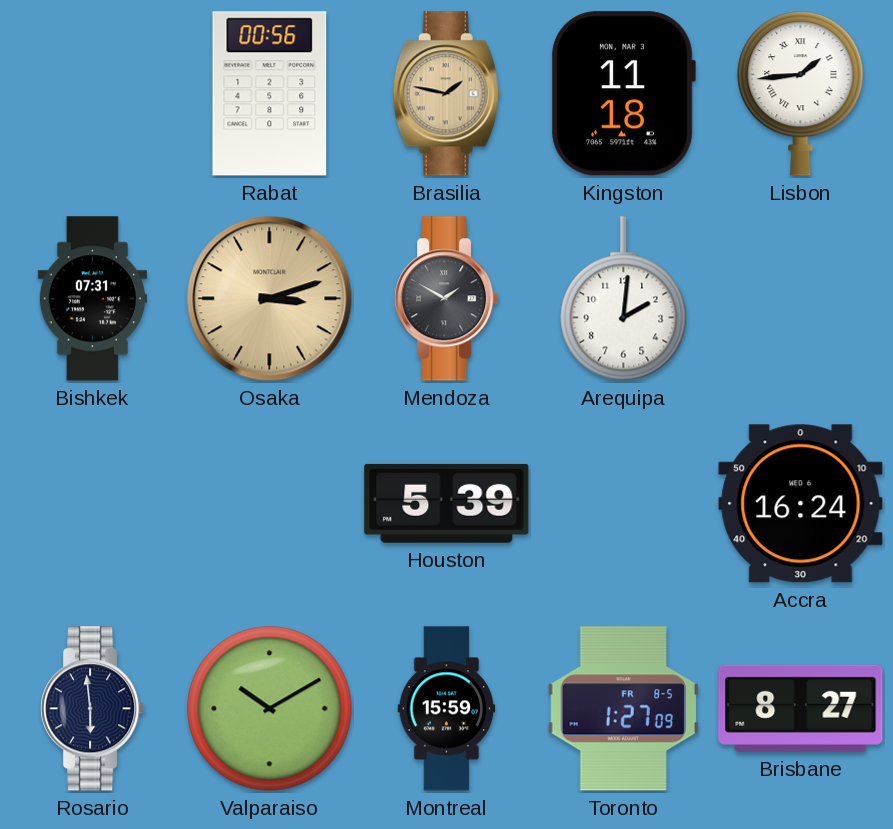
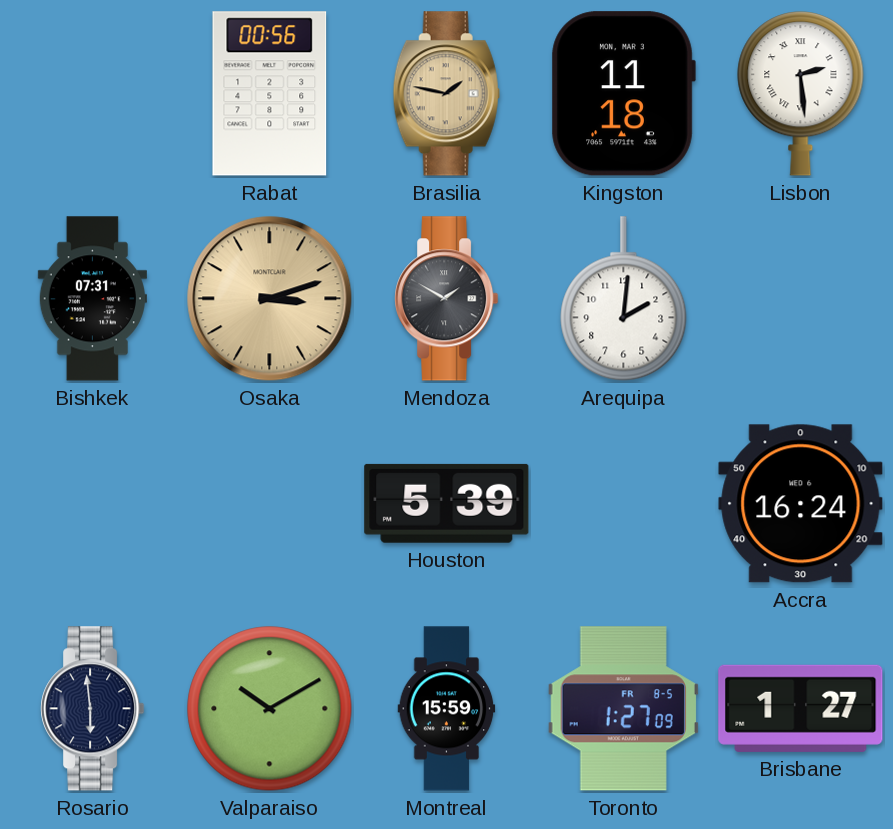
Lisbon: 1:44 -> 2:29
Brisbane: 8:27 -> 1:27
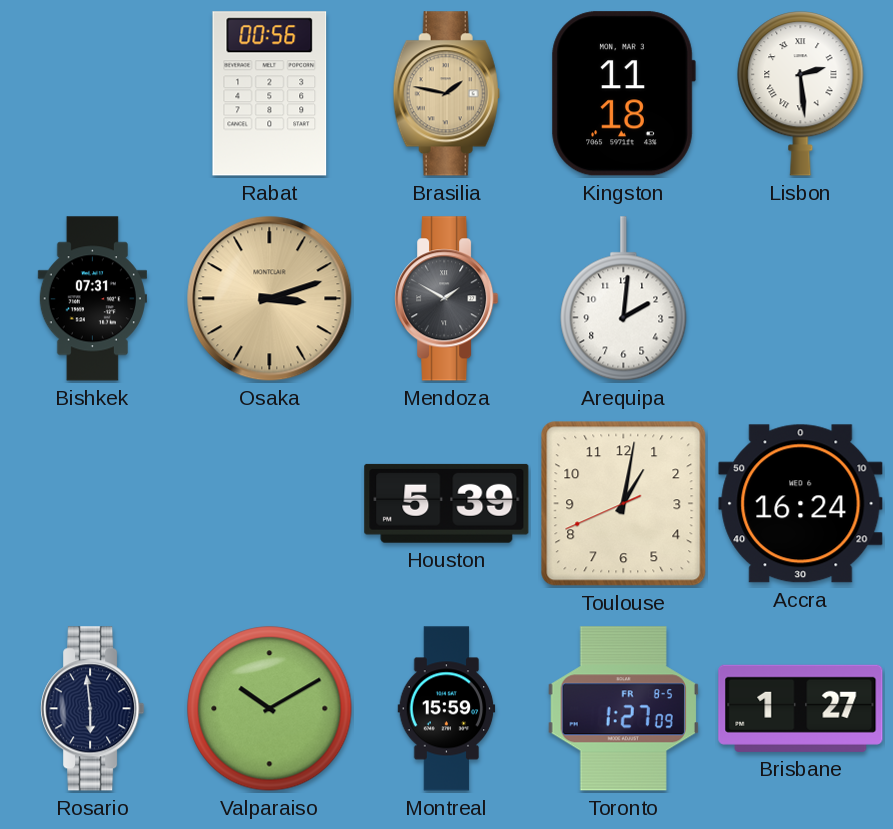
Toulouse: none -> 1:01
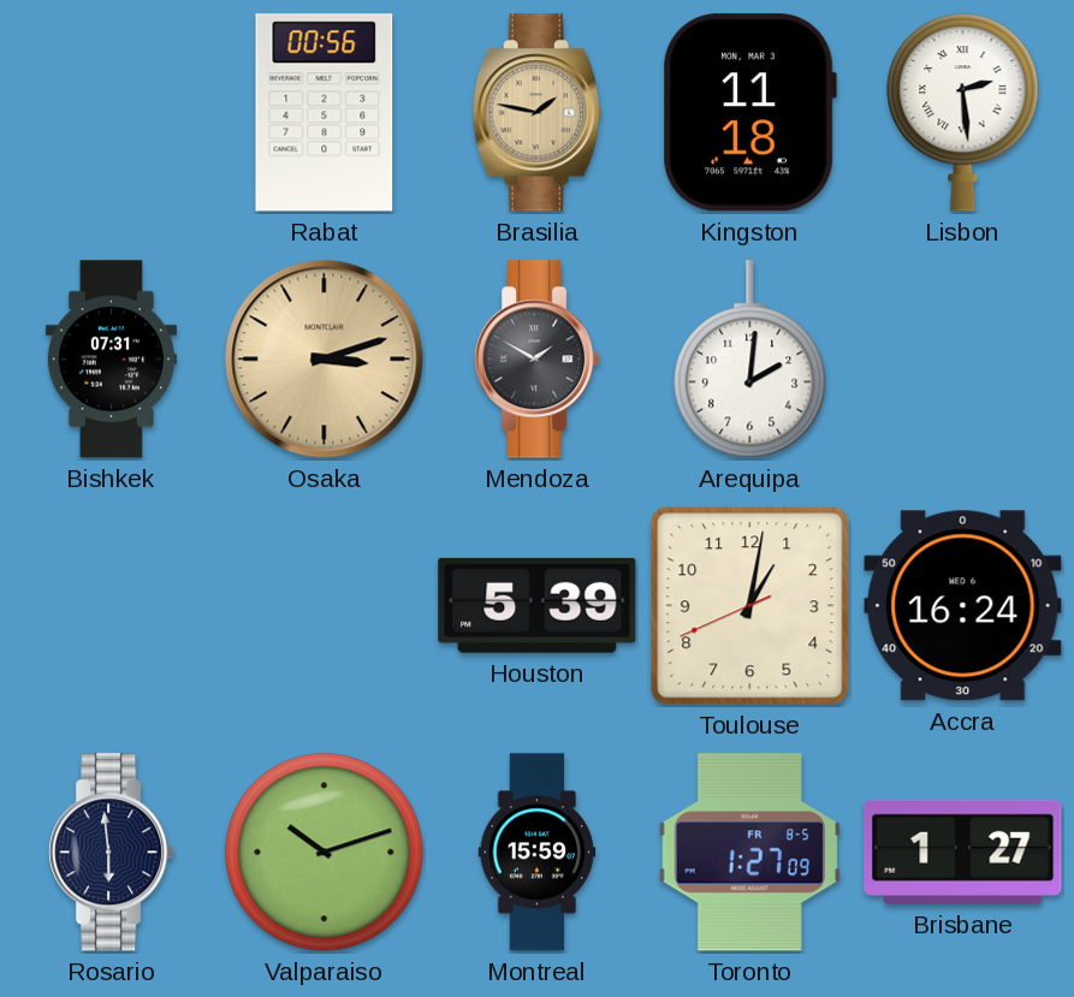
Valparaiso: 10:10 -> 10:12
